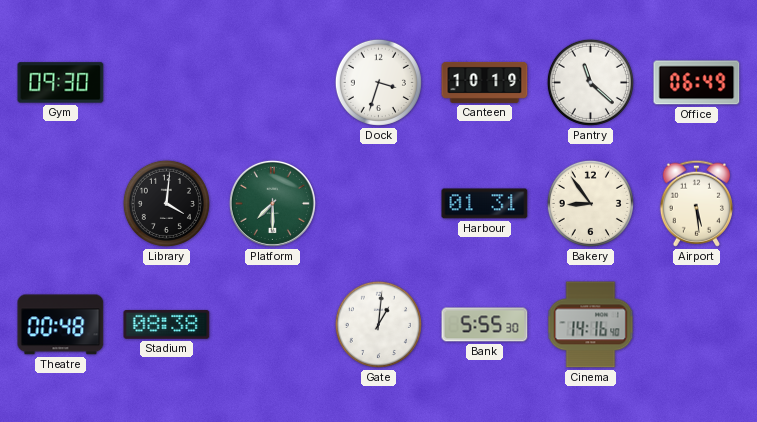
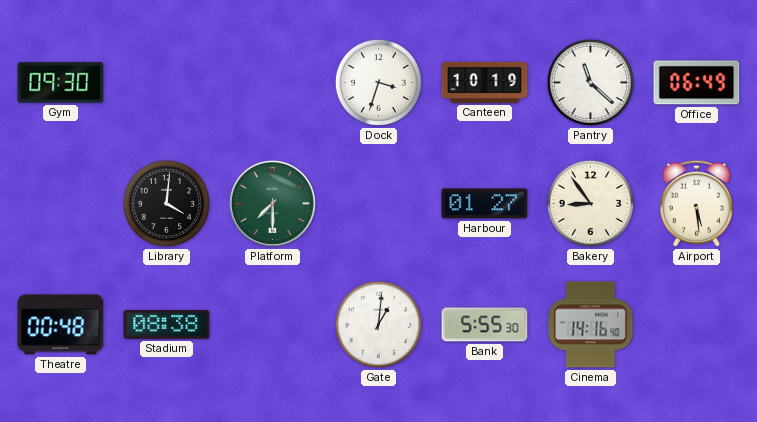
Harbour: 01:31 -> 01:27
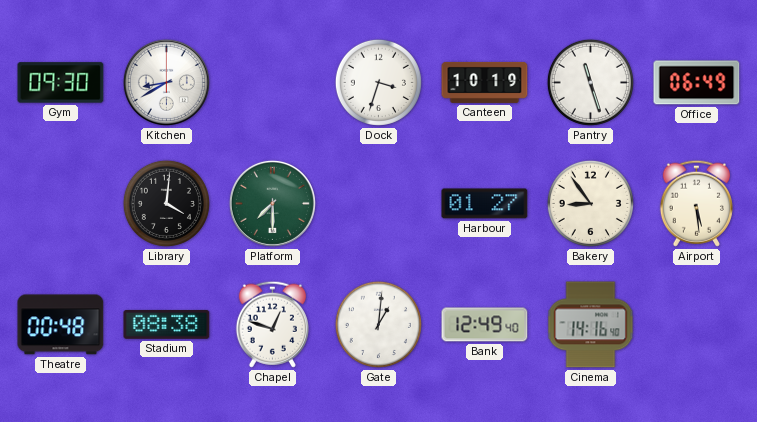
Kitchen: none -> 8:40
Pantry: 11:22 -> 11:27
Chapel: none -> 12:48
Bank: 5:55 -> 12:49
